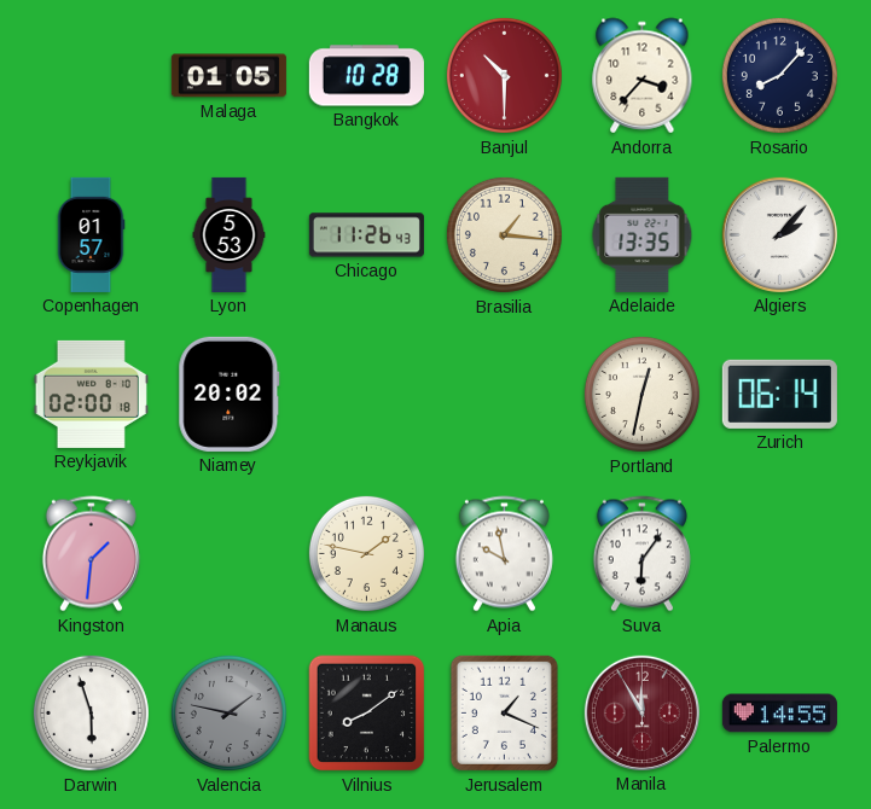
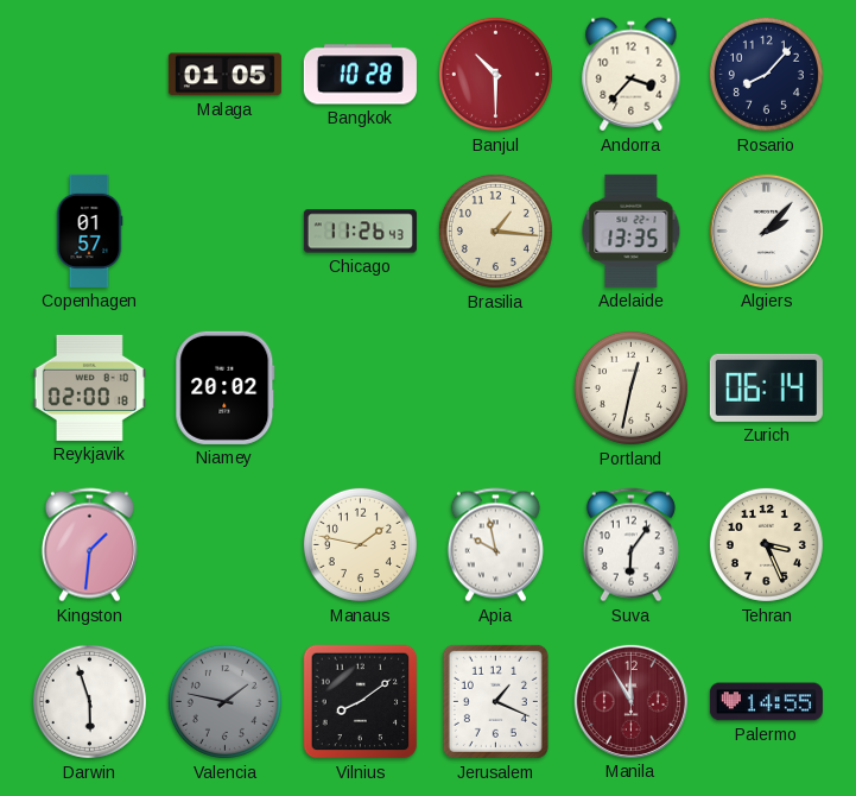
Lyon: 5:53 -> none
Tehran: none -> 3:26
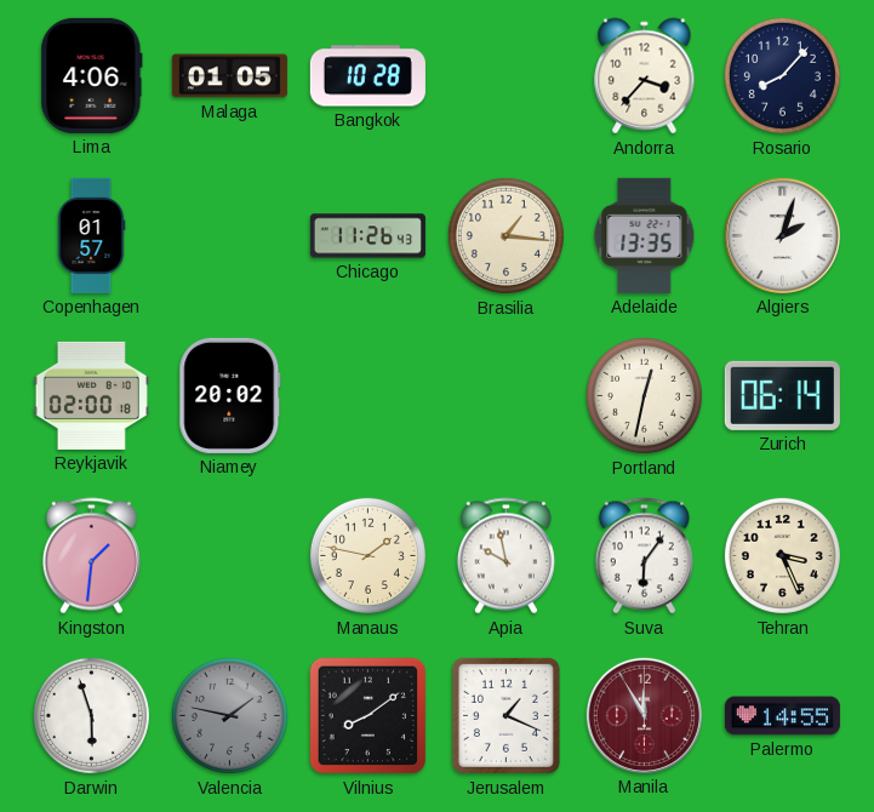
Lima: none -> 4:06
Banjul: 10:30 -> none
Algiers: 2:07 -> 2:03
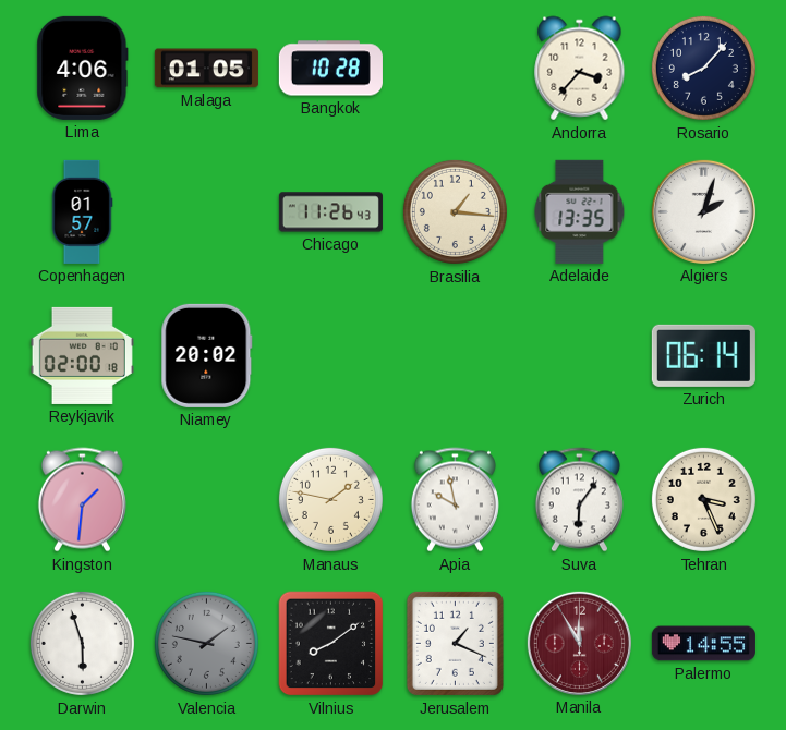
Portland: 12:32 -> none
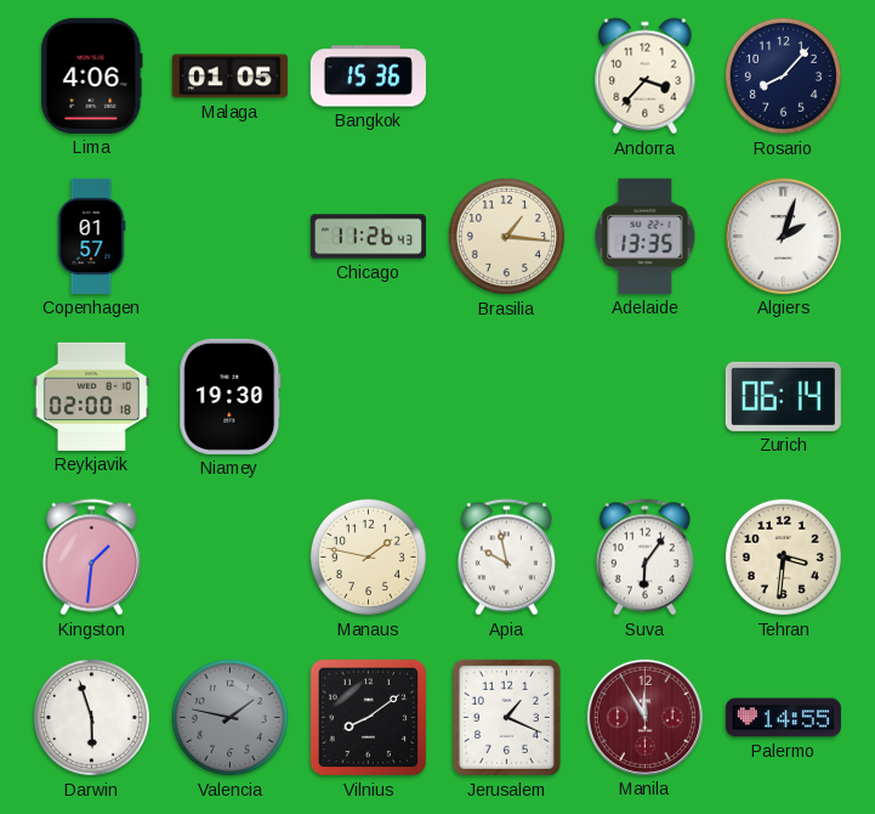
Bangkok: 10:28 -> 15:36
Niamey: 20:02 -> 19:30
Tehran: 3:26 -> 3:31
